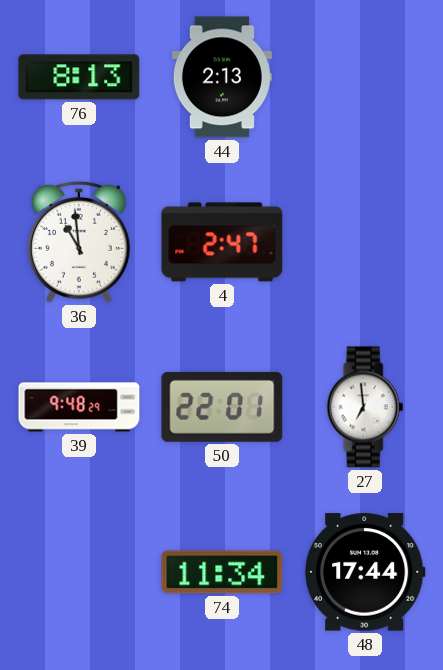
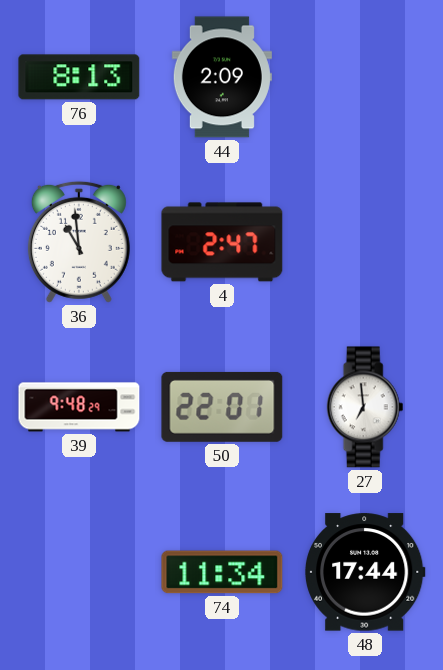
44: 2:13 -> 2:09
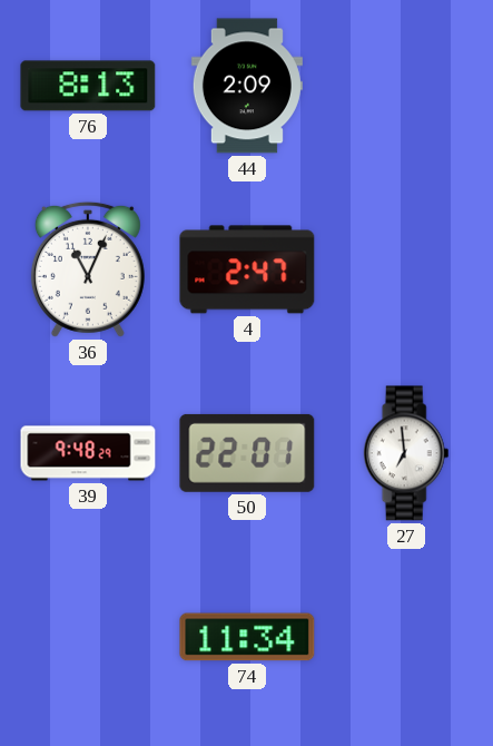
36: 10:59 -> 11:04
48: 17:44 -> none
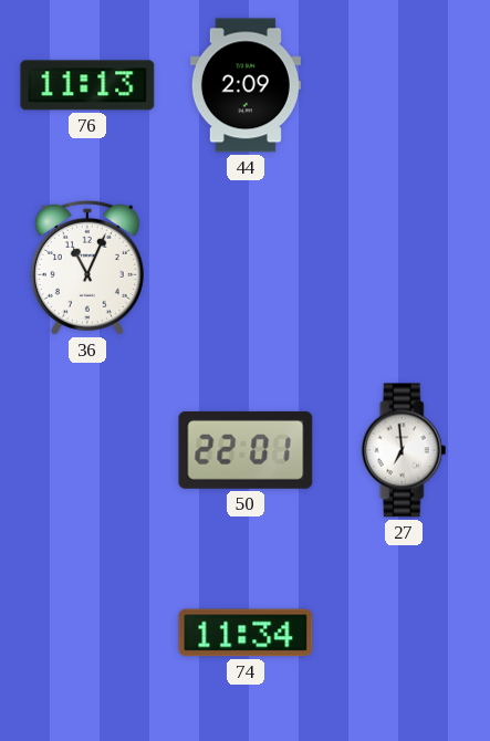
76: 8:13 -> 11:13
4: 2:47 -> none
39: 9:48 -> none
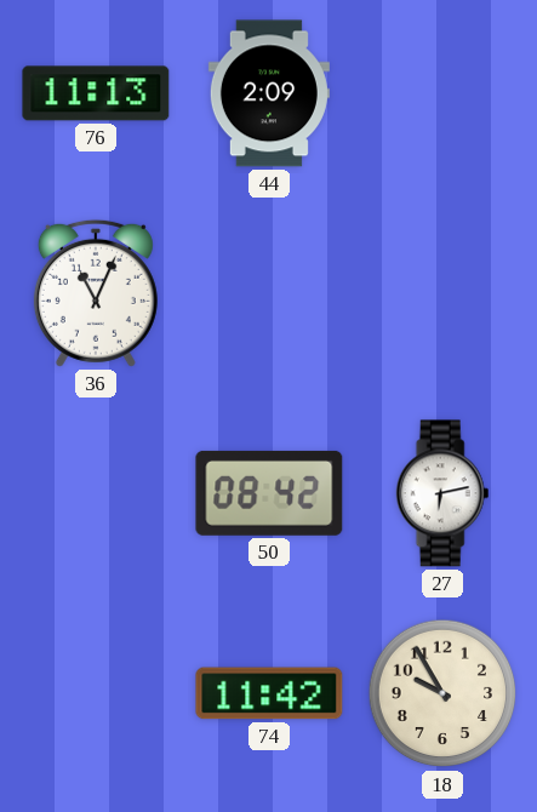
50: 22:01 -> 08:42
27: 6:59 -> 6:13
74: 11:34 -> 11:42
18: none -> 9:55
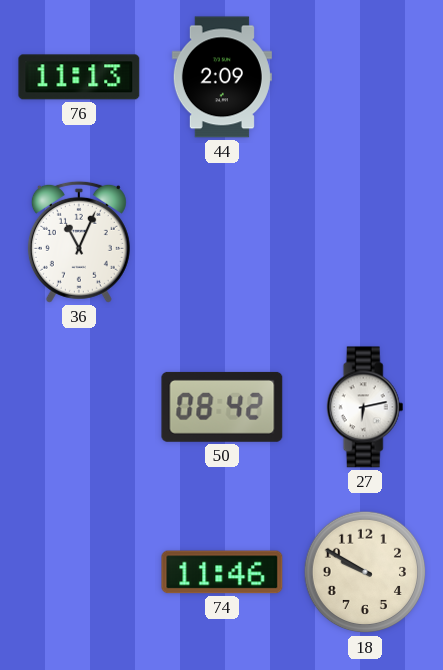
74: 11:42 -> 11:46
18: 9:55 -> 9:50
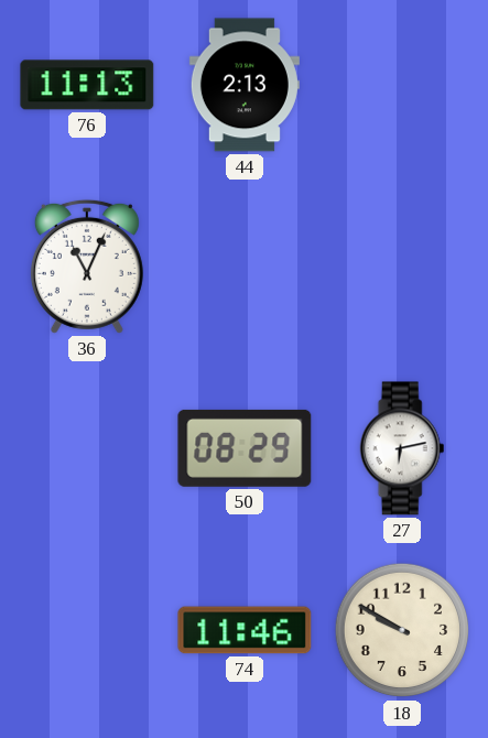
44: 2:09 -> 2:13
50: 08:42 -> 08:29
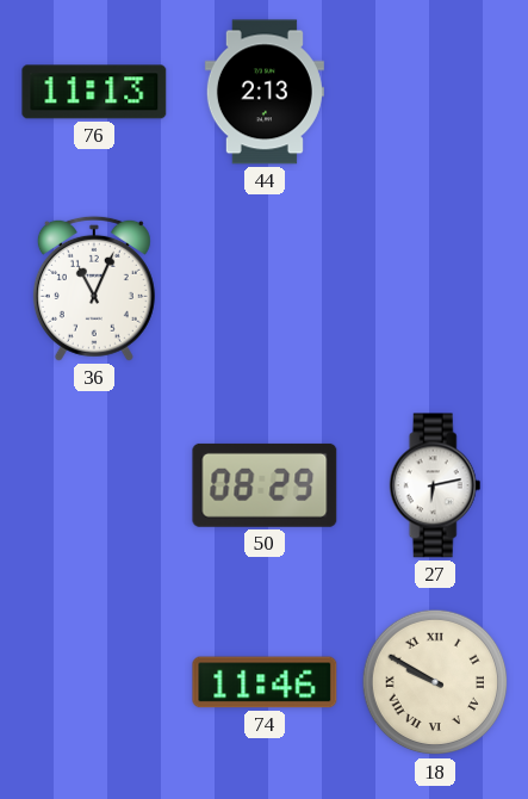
18 numerals: Arabic -> Roman
